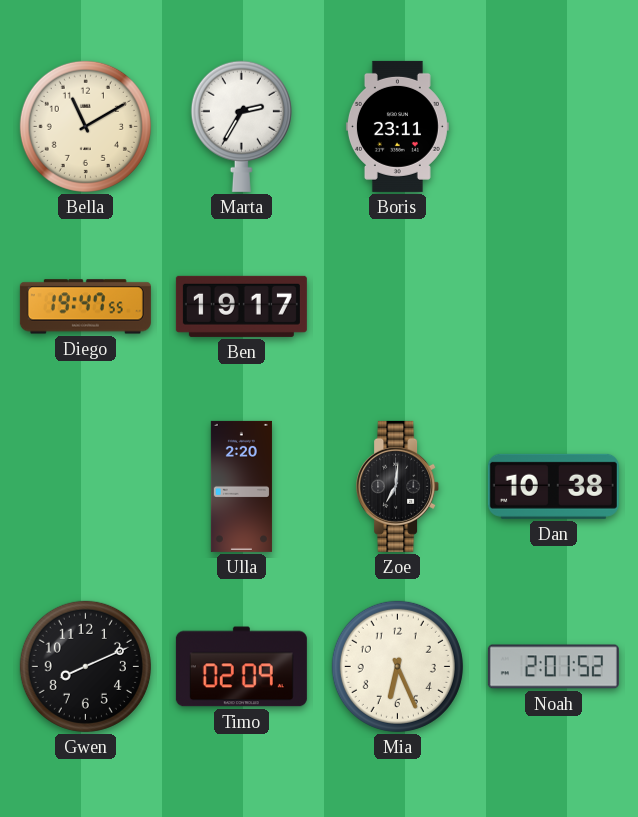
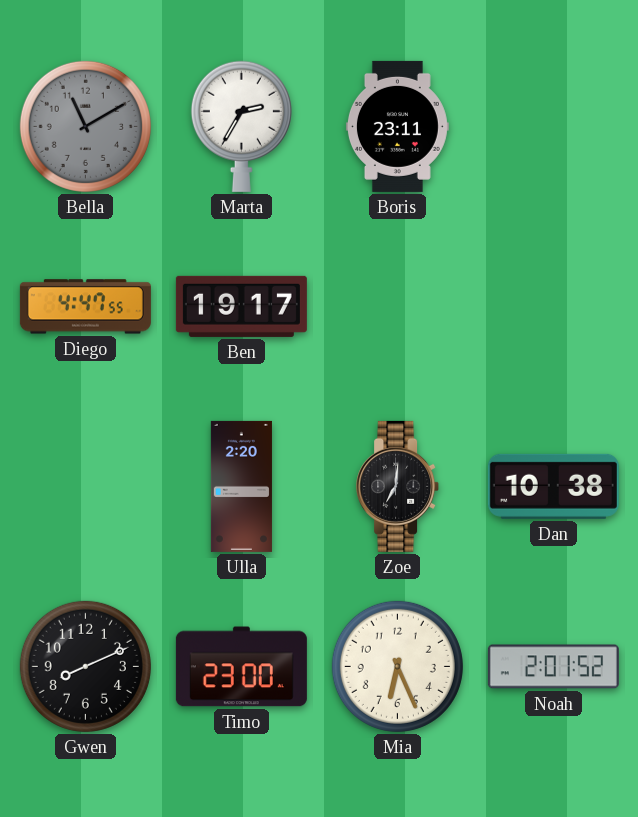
Bella dial: cream -> grey
Diego: 19:47 -> 4:47
Timo: 02:09 -> 23:00
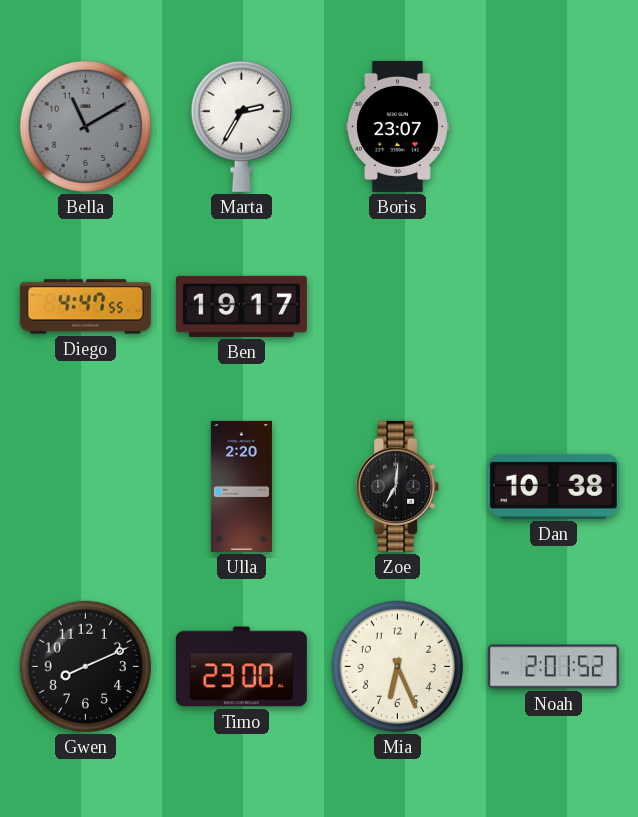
Boris: 23:11 -> 23:07
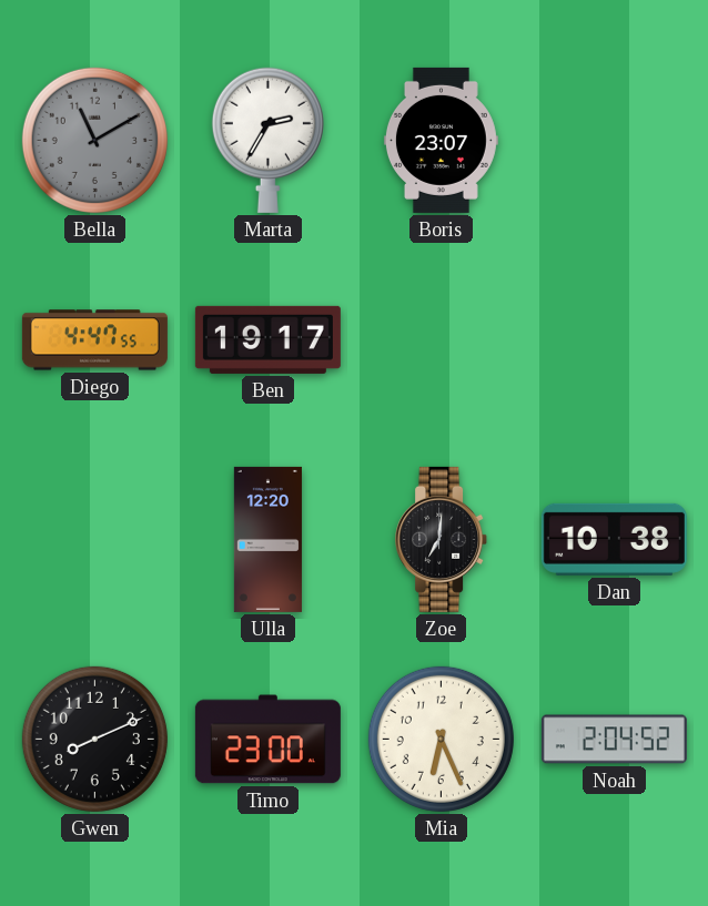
Ulla: 2:20 -> 12:20
Noah: 2:01 -> 2:04
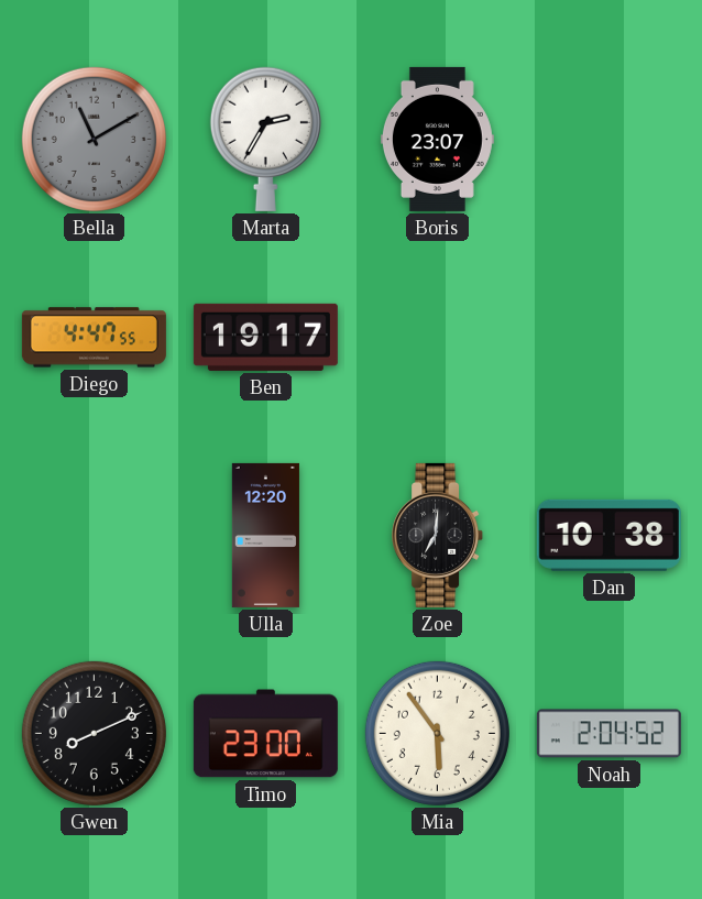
Mia: 6:26 -> 5:54
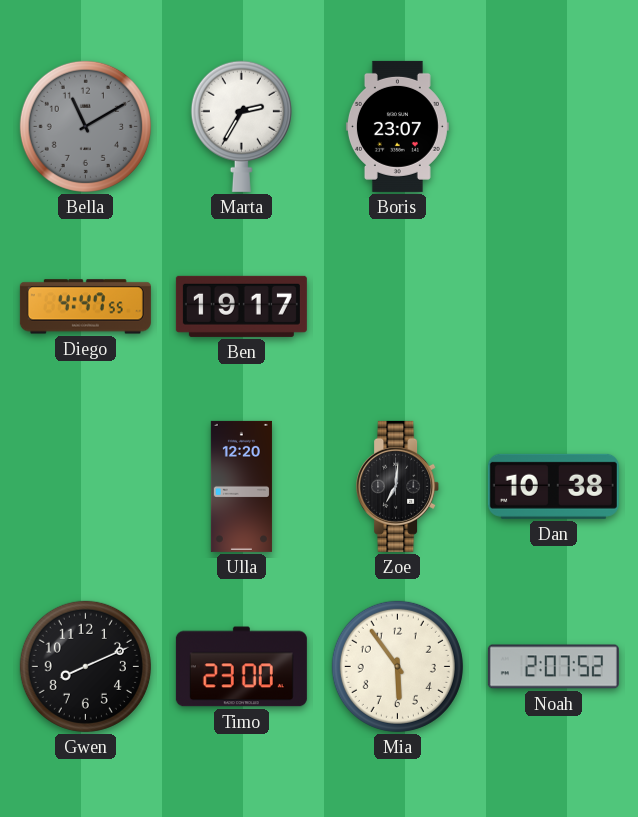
Noah: 2:04 -> 2:07
